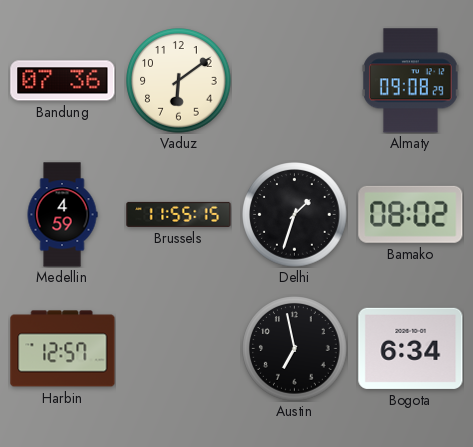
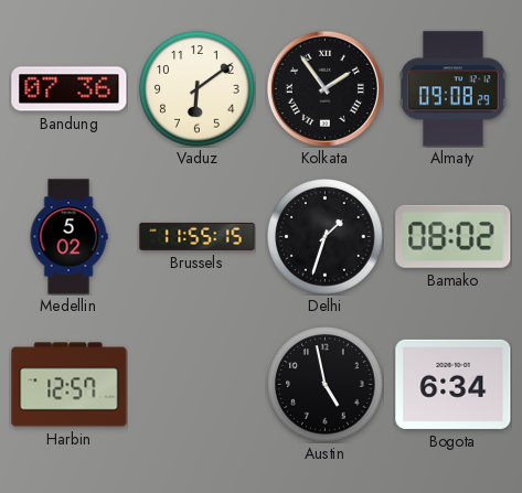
Kolkata: none -> 1:54
Medellin: 4:59 -> 5:02
Austin: 6:58 -> 4:58
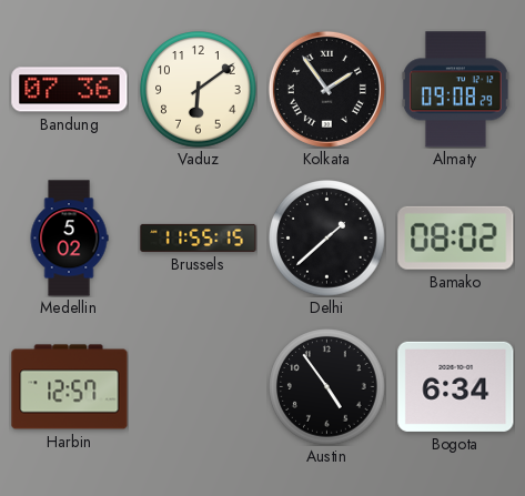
Delhi: 1:33 -> 1:38
Austin: 4:58 -> 4:54
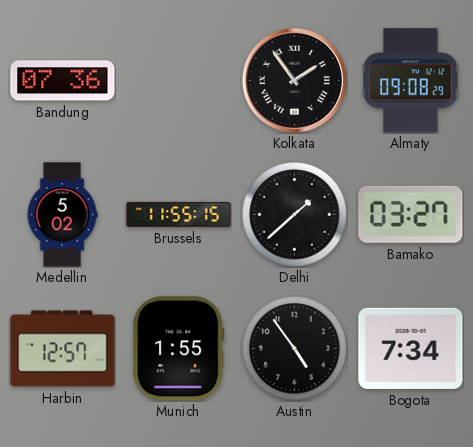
Vaduz: 6:09 -> none
Bamako: 08:02 -> 03:27
Munich: none -> 1:55
Bogota: 6:34 -> 7:34
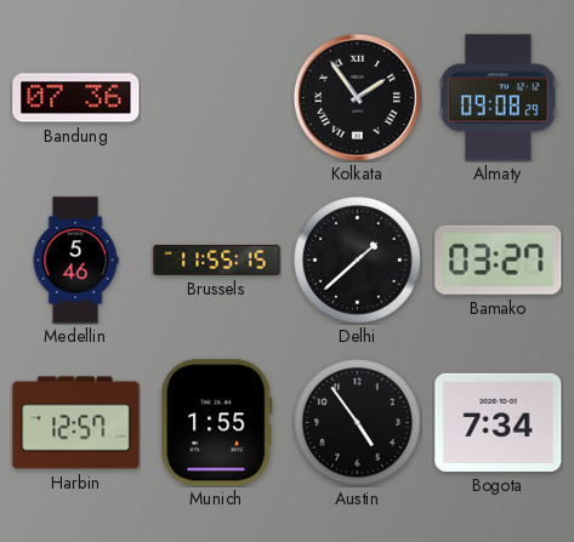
Medellin: 5:02 -> 5:46
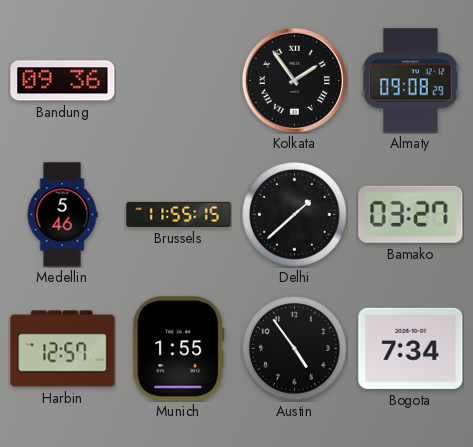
Bandung: 07:36 -> 09:36
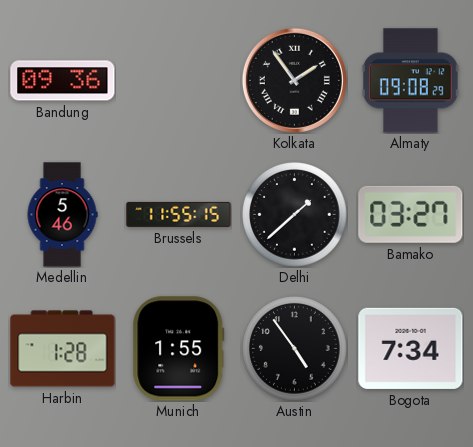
Harbin: 12:57 -> 1:28
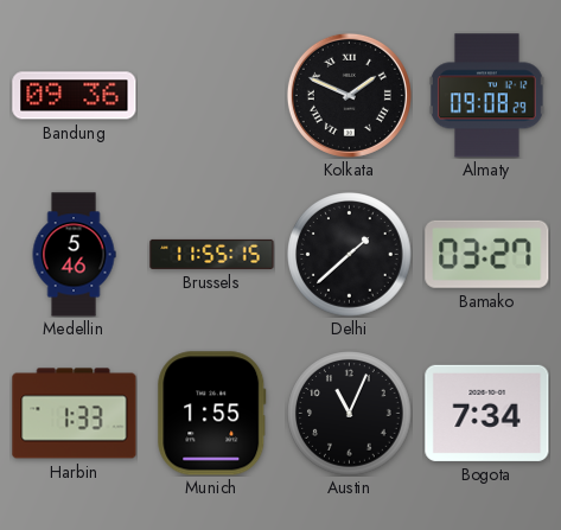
Kolkata: 1:54 -> 1:49
Harbin: 1:28 -> 1:33
Austin: 4:54 -> 11:04
